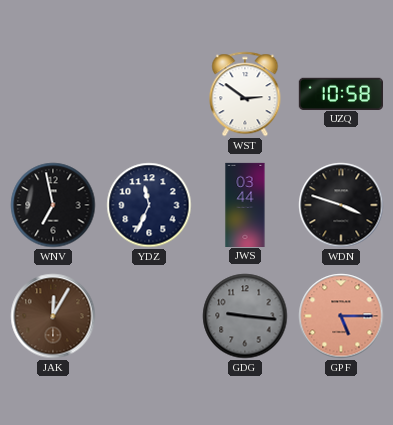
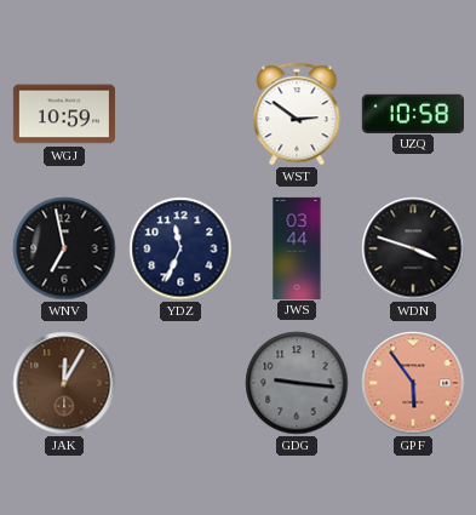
WGJ: none -> 10:59
GPF: 5:15 -> 5:54
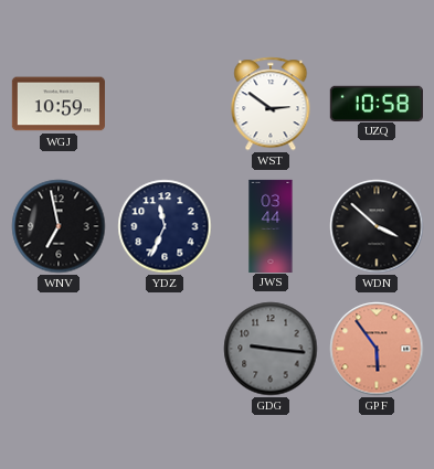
WDN: 3:48 -> 3:52
JAK: 12:05 -> none
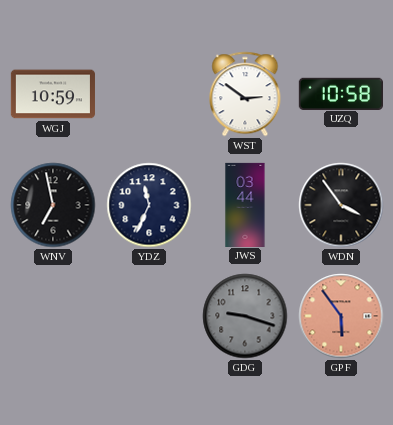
WDN: 3:52 -> 3:54
GDG: 9:16 -> 9:18
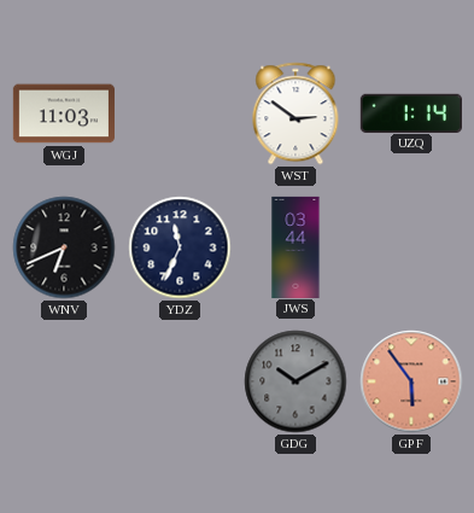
WGJ: 10:59 -> 11:03
UZQ: 10:58 -> 1:14
WNV: 6:58 -> 6:41
WDN: 3:54 -> none
GDG: 9:18 -> 10:10
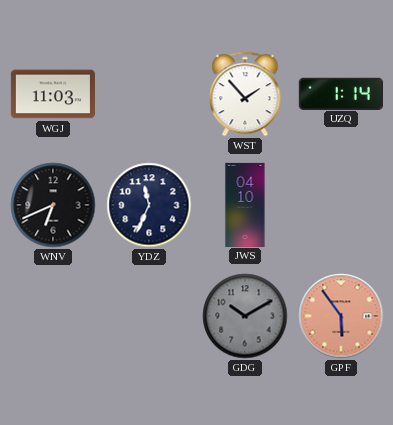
WST: 2:51 -> 1:53
JWS: 03:44 -> 04:10
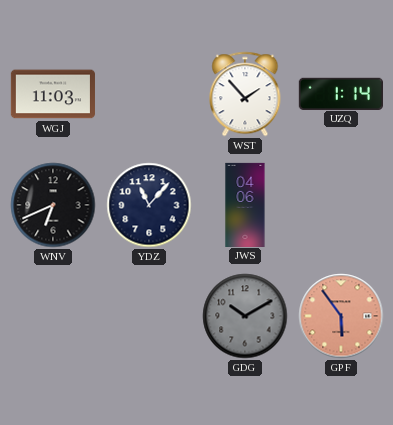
YDZ: 11:34 -> 11:07
JWS: 04:10 -> 04:06
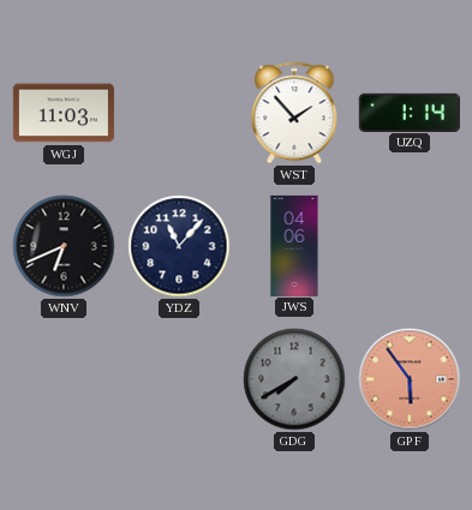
GDG: 10:10 -> 7:40
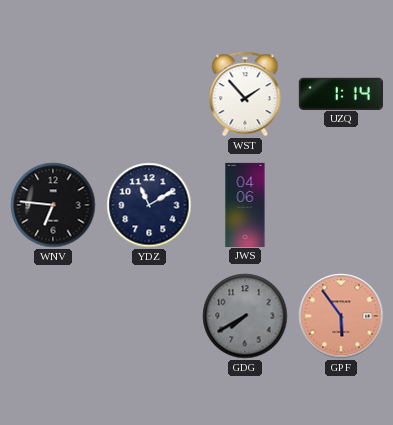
WGJ: 11:03 -> none
WNV: 6:41 -> 6:46
YDZ: 11:07 -> 11:10
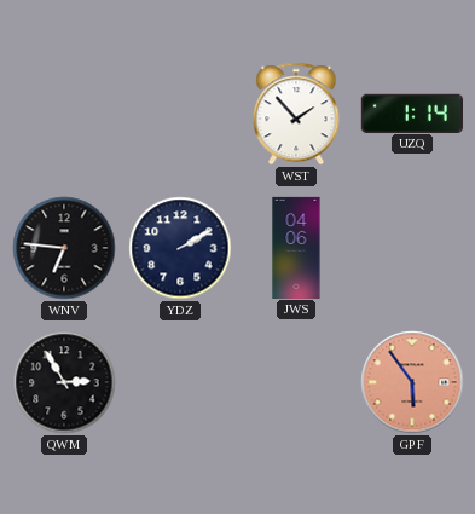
YDZ: 11:10 -> 2:10
QWM: none -> 2:55
GDG: 7:40 -> none
